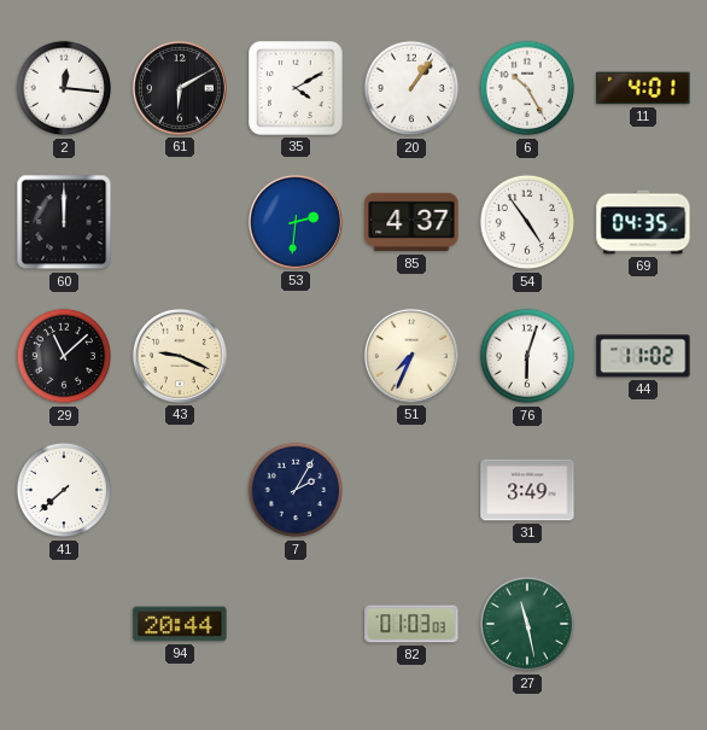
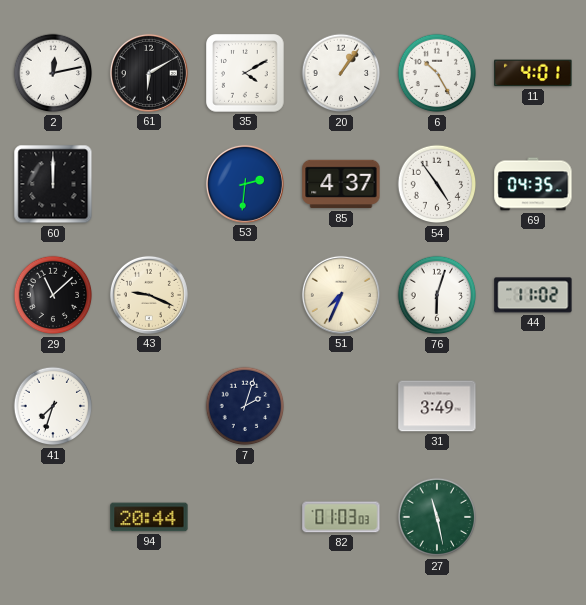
2: 12:16 -> 12:13
41: 7:38 -> 7:33
7: 2:05 -> 2:03
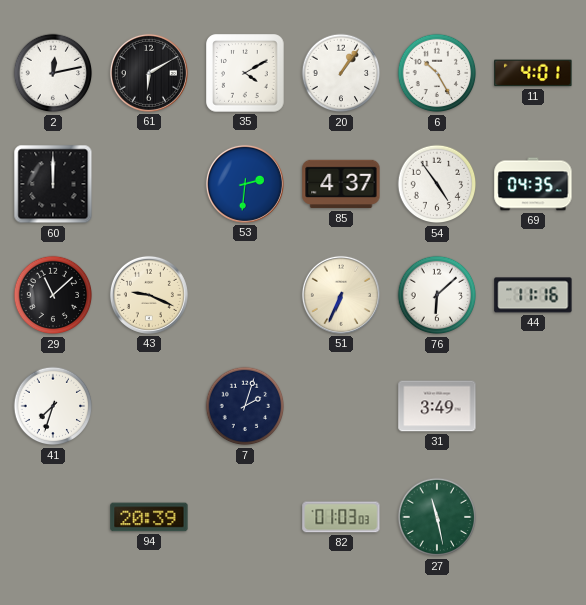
51: 7:34 -> 6:34
76: 6:03 -> 6:08
44: 11:02 -> 11:16
94: 20:44 -> 20:39
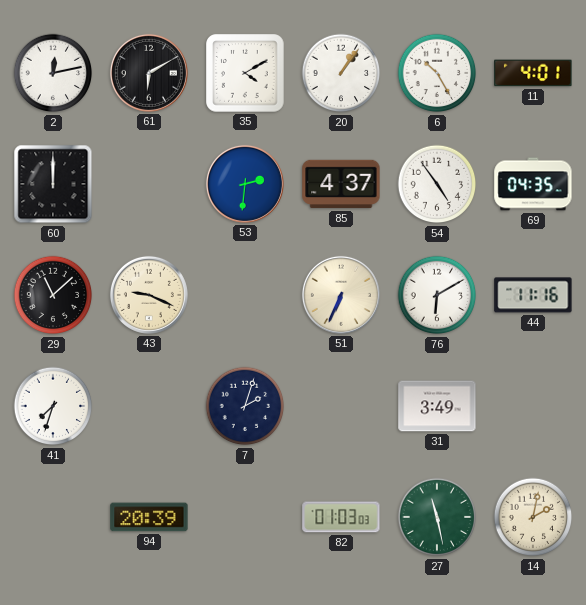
76: 6:08 -> 6:10
14: none -> 2:02
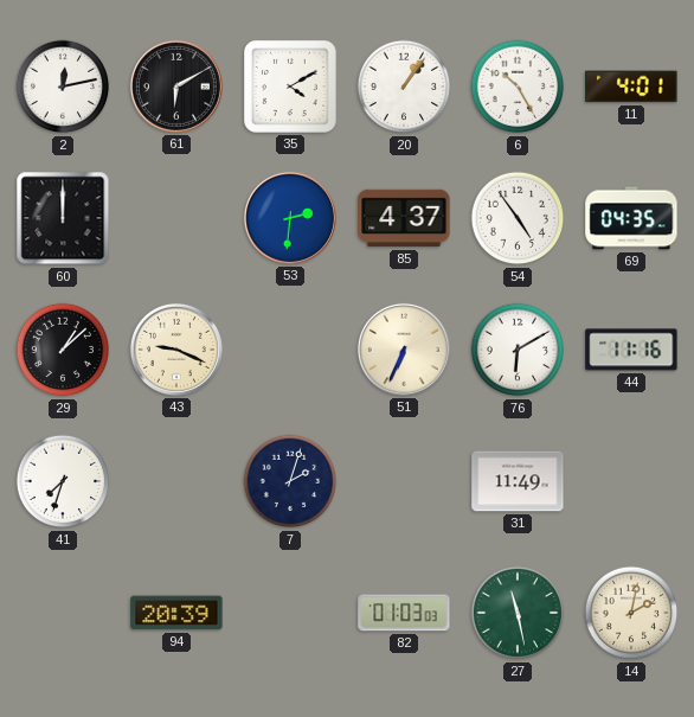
29: 11:08 -> 1:08
31: 3:49 -> 11:49
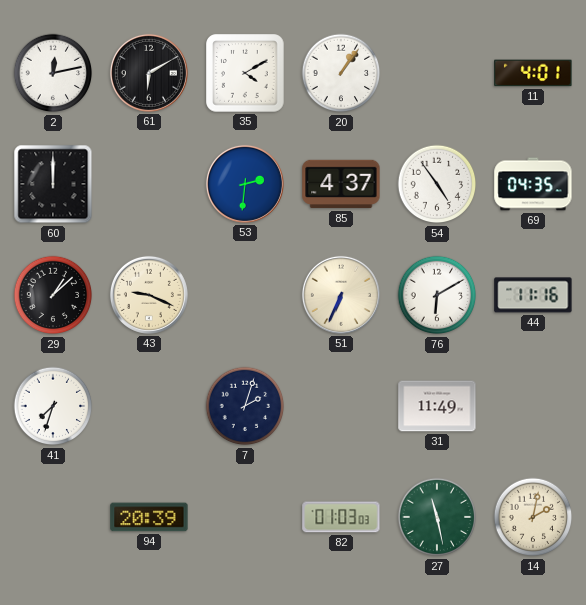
6: 10:25 -> none
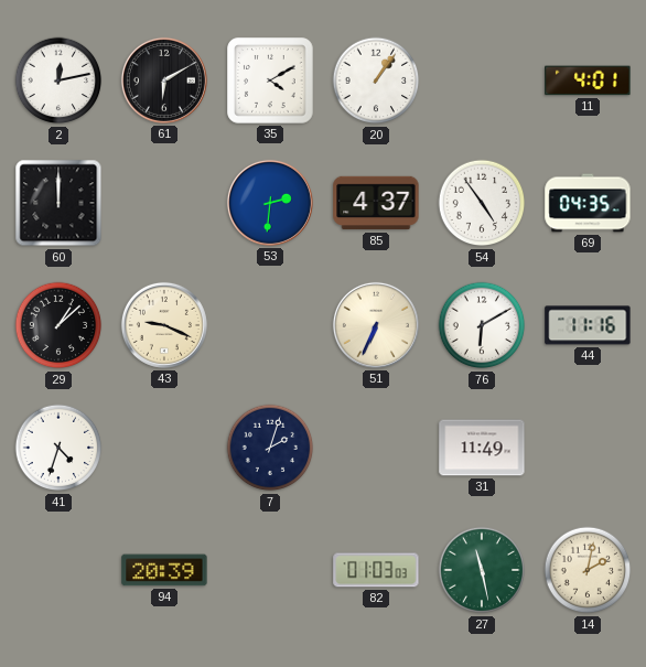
41: 7:33 -> 4:33
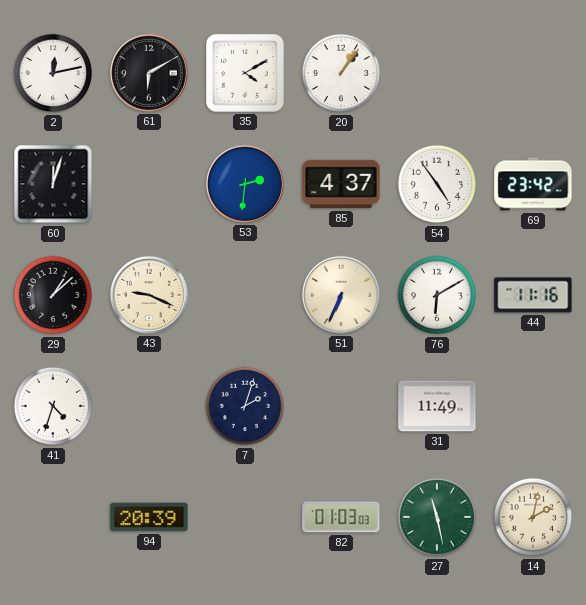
11: 4:01 -> none
60: 12:00 -> 12:03
69: 04:35 -> 23:42
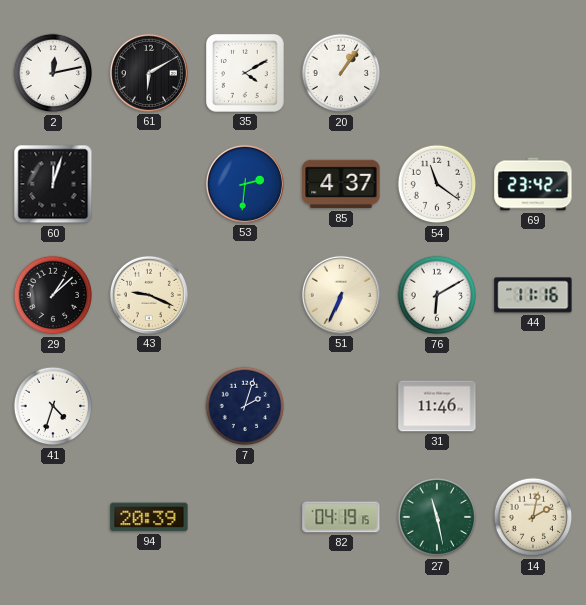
54: 4:54 -> 11:21
31: 11:49 -> 11:46
82: 01:03 -> 04:19
